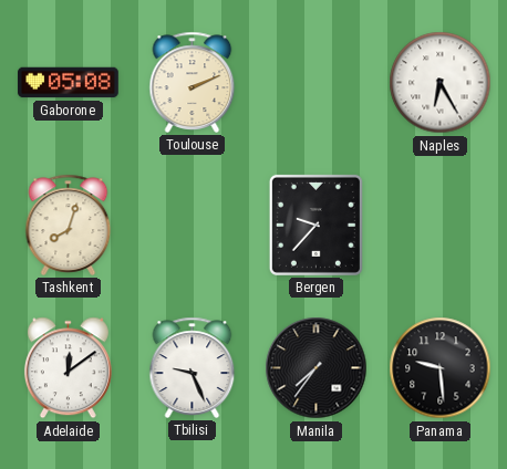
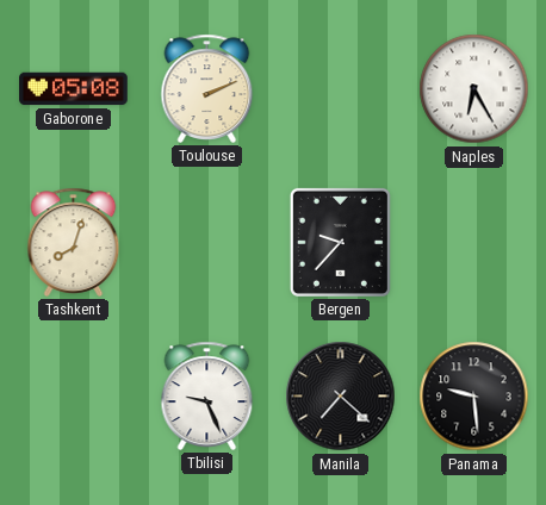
Adelaide: 12:09 -> none
Manila: 7:36 -> 7:22
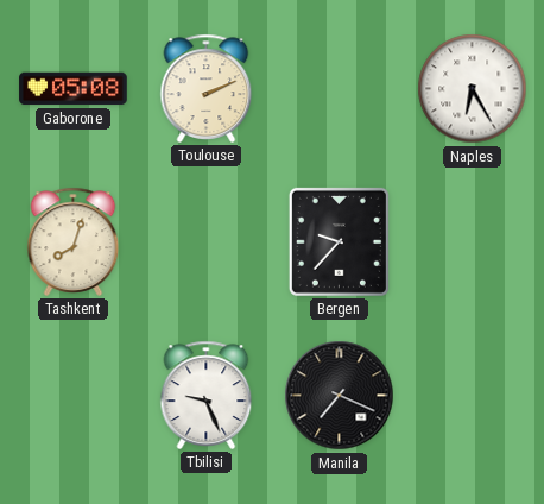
Manila: 7:22 -> 7:19
Panama: 9:29 -> none
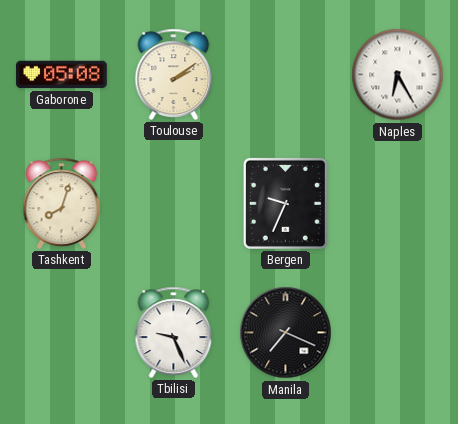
Toulouse: 2:11 -> 2:09
Bergen: 9:37 -> 9:34
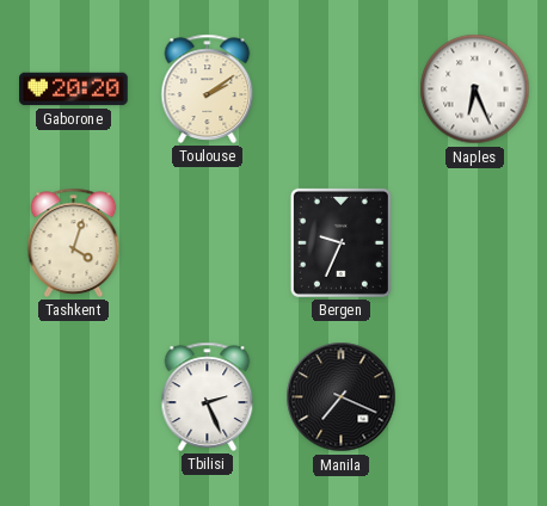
Gaborone: 05:08 -> 20:20
Naples: 6:25 -> 6:26
Tashkent: 8:03 -> 4:03
Tbilisi: 9:26 -> 2:26
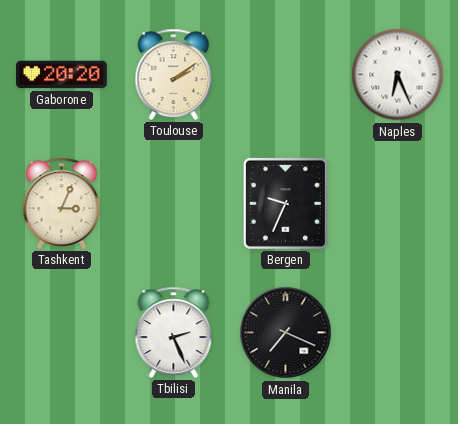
Tashkent: 4:03 -> 3:04
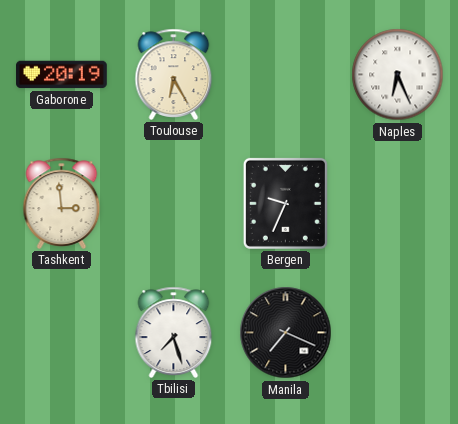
Gaborone: 20:20 -> 20:19
Toulouse: 2:09 -> 6:25
Tashkent: 3:04 -> 2:59
Tbilisi: 2:26 -> 7:27
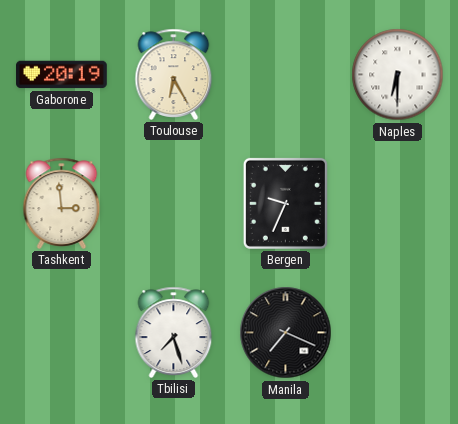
Naples: 6:26 -> 6:30
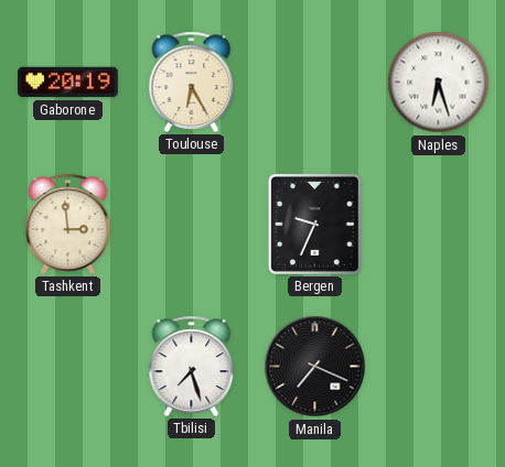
Naples: 6:30 -> 6:27
